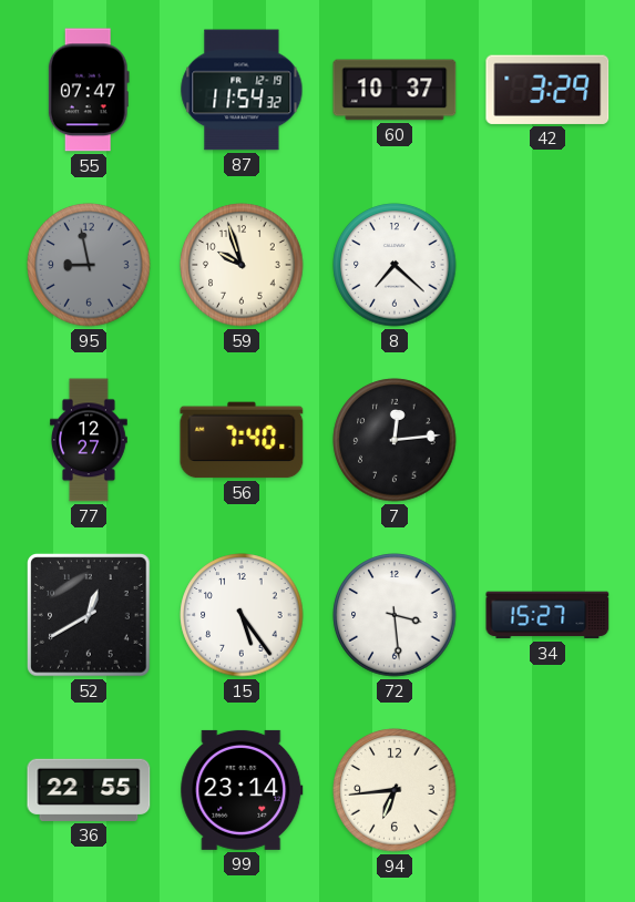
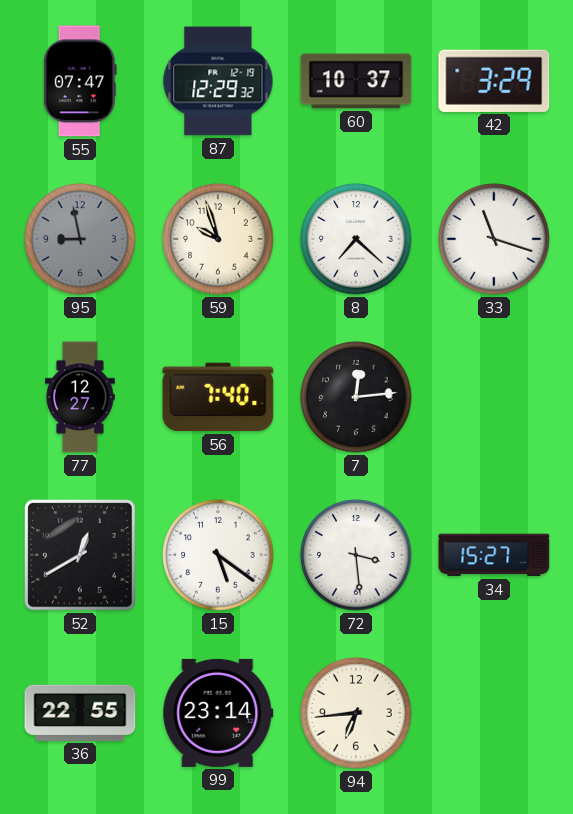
87: 11:54 -> 12:29
33: none -> 11:18
15: 5:24 -> 5:21
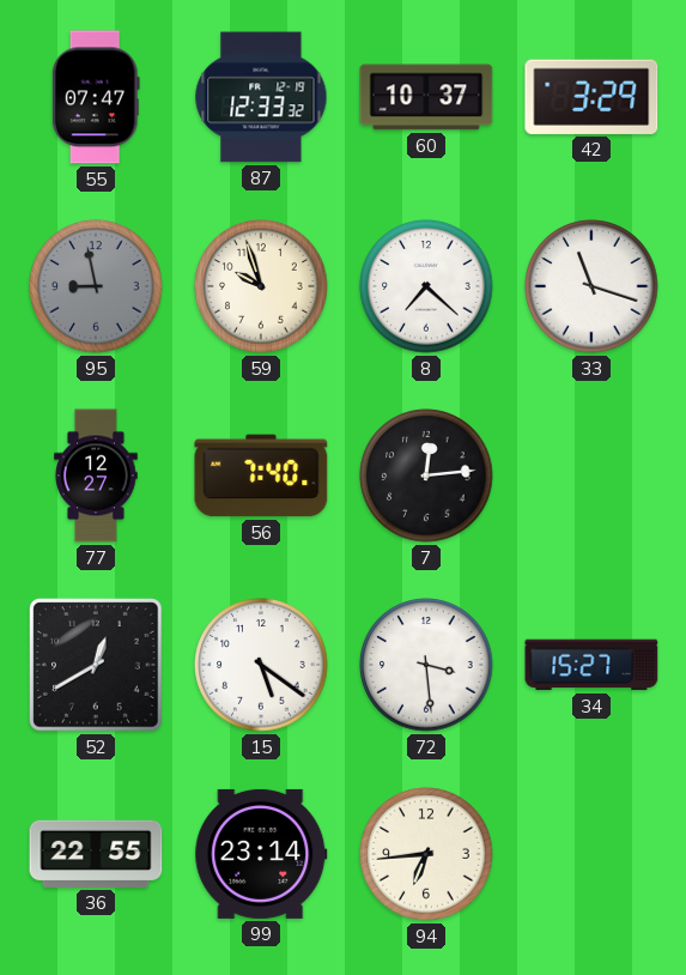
87: 12:29 -> 12:33
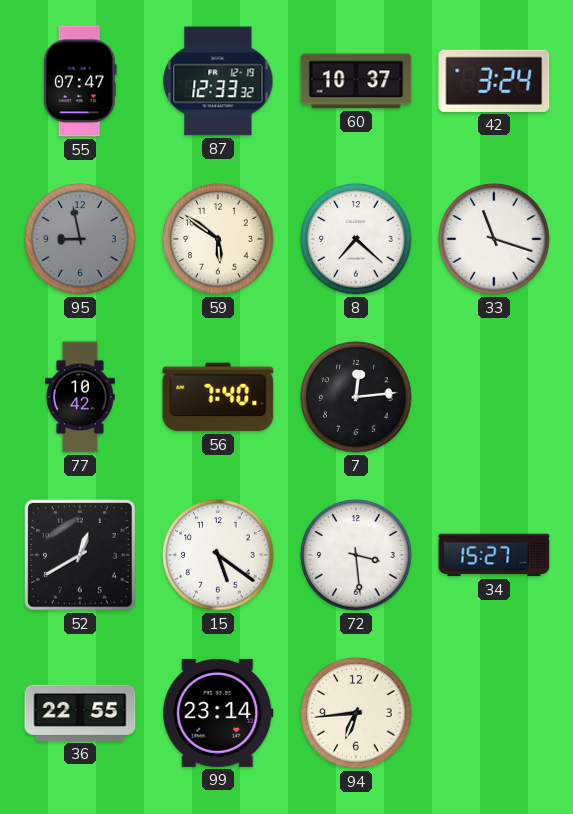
42: 3:29 -> 3:24
59: 9:57 -> 5:51
77: 12:27 -> 10:42
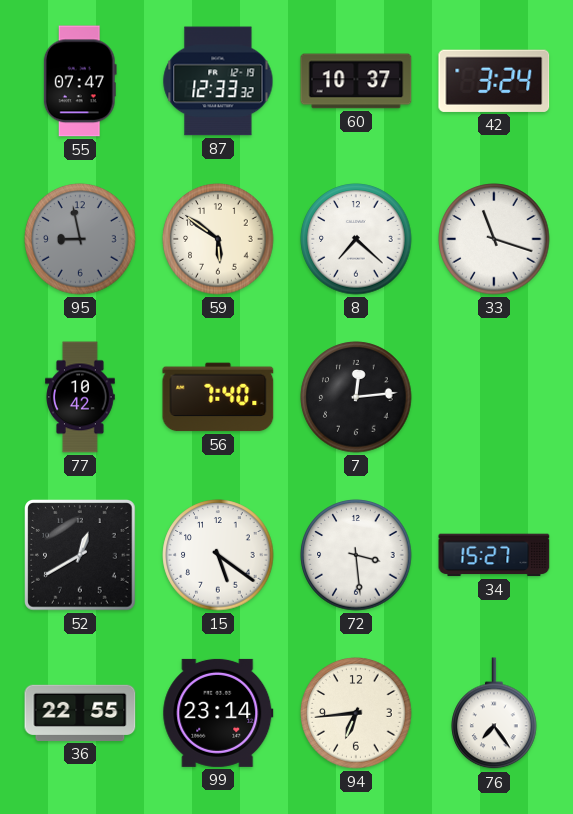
76: none -> 7:24
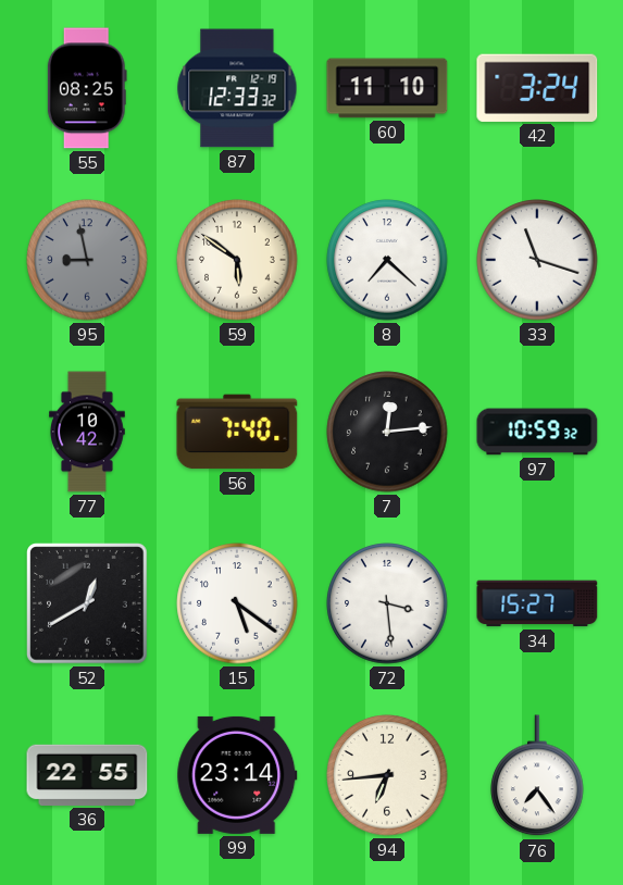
55: 07:47 -> 08:25
60: 10:37 -> 11:10
97: none -> 10:59
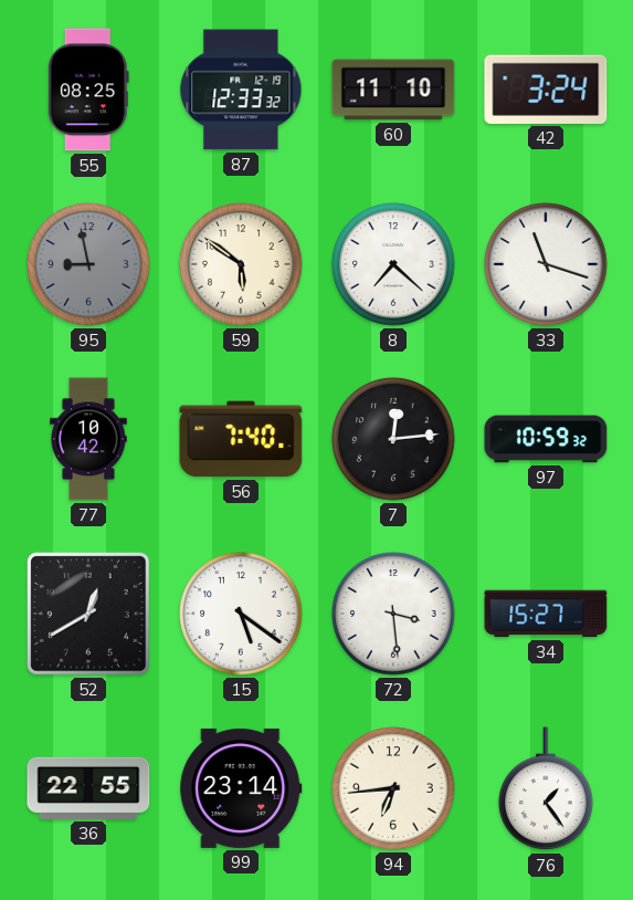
76: 7:24 -> 1:24
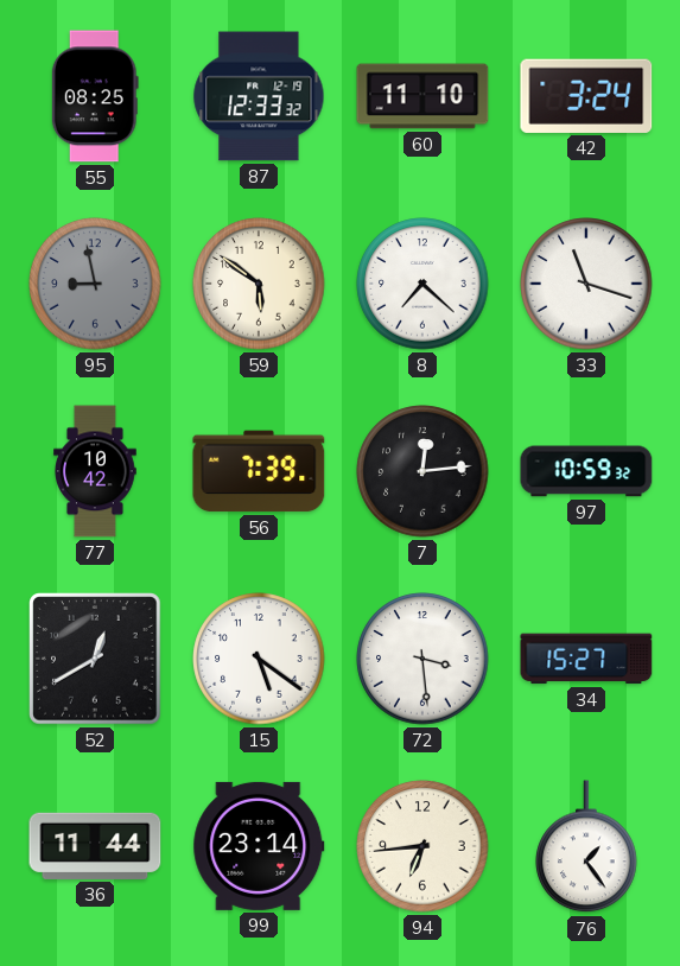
56: 7:40 -> 7:39
36: 22:55 -> 11:44
